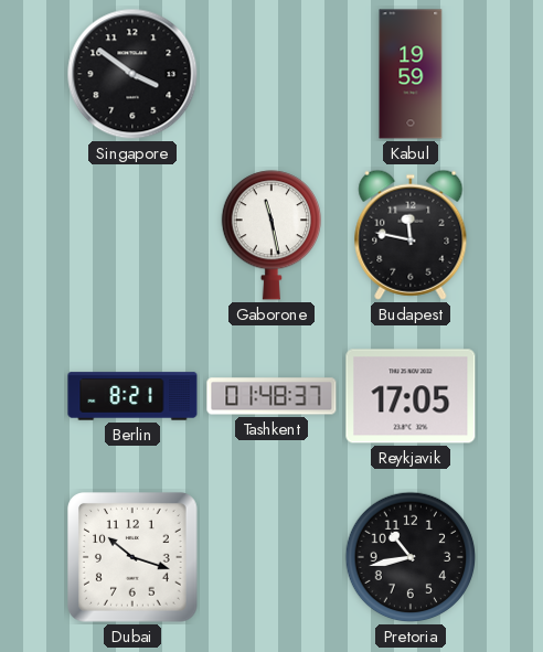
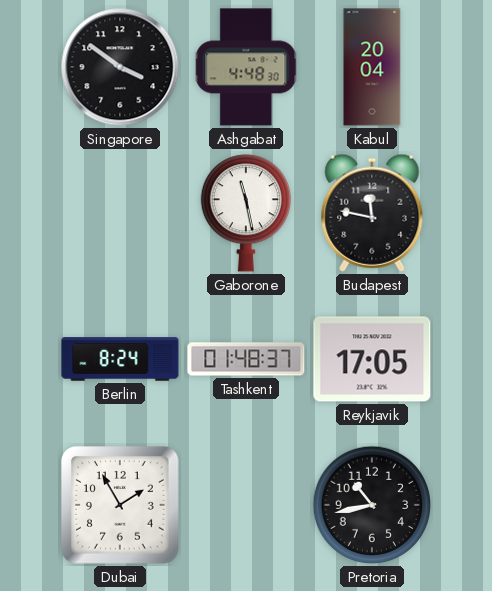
Ashgabat: none -> 4:48
Kabul: 19:59 -> 20:04
Berlin: 8:21 -> 8:24
Dubai: 10:18 -> 1:55
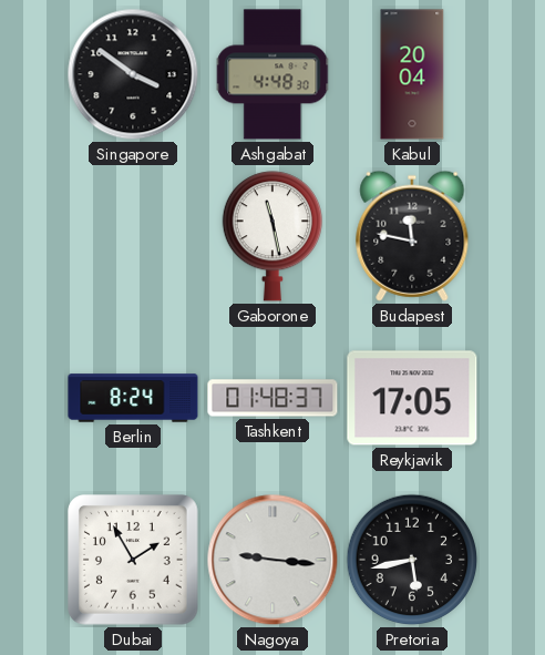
Nagoya: none -> 9:16
Pretoria: 10:43 -> 5:43
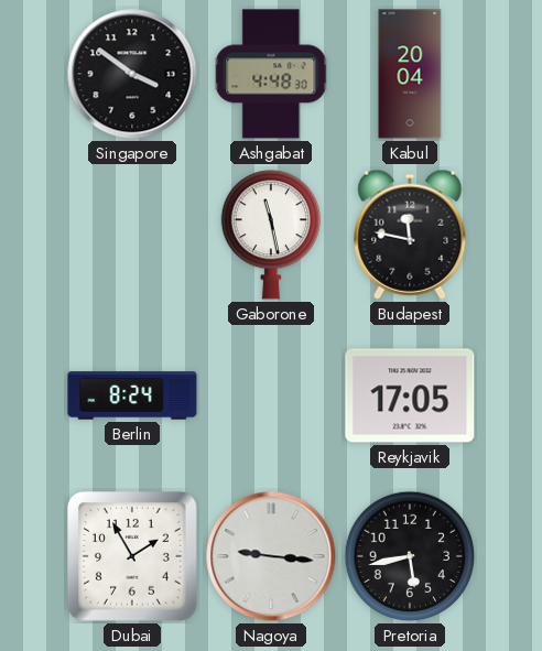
Tashkent: 01:48 -> none
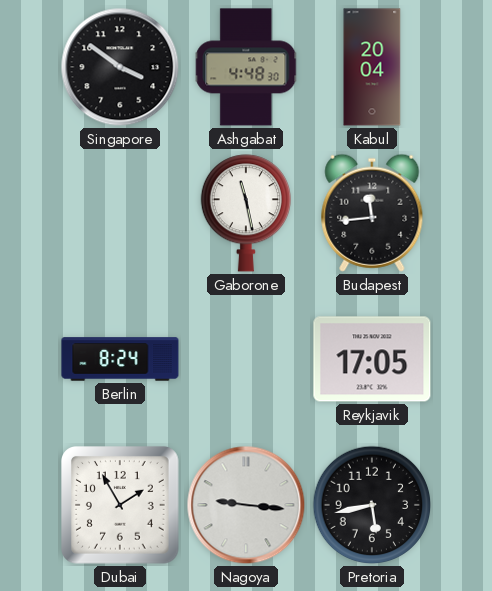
Budapest: 11:47 -> 11:44
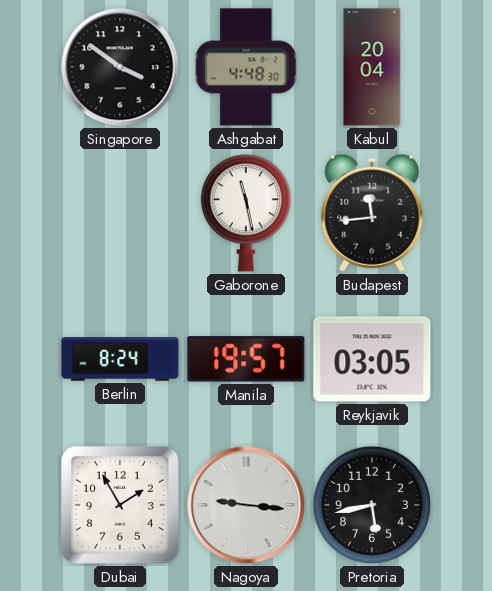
Manila: none -> 19:57
Reykjavik: 17:05 -> 03:05
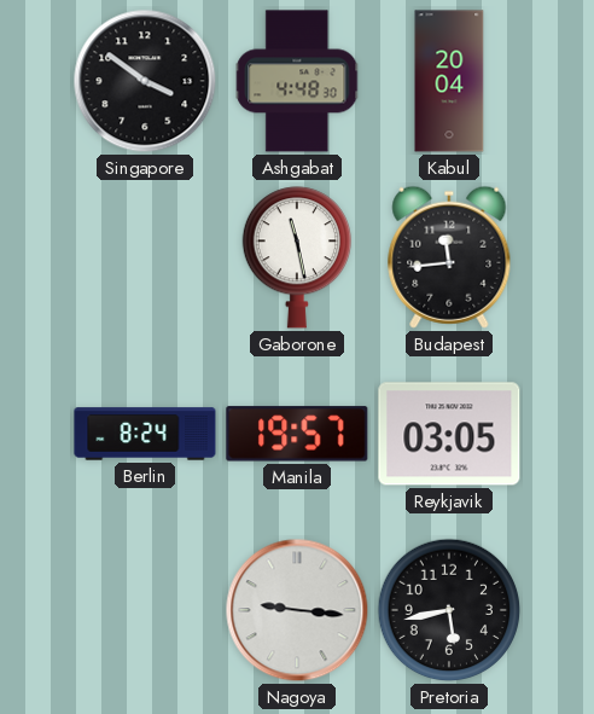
Dubai: 1:55 -> none
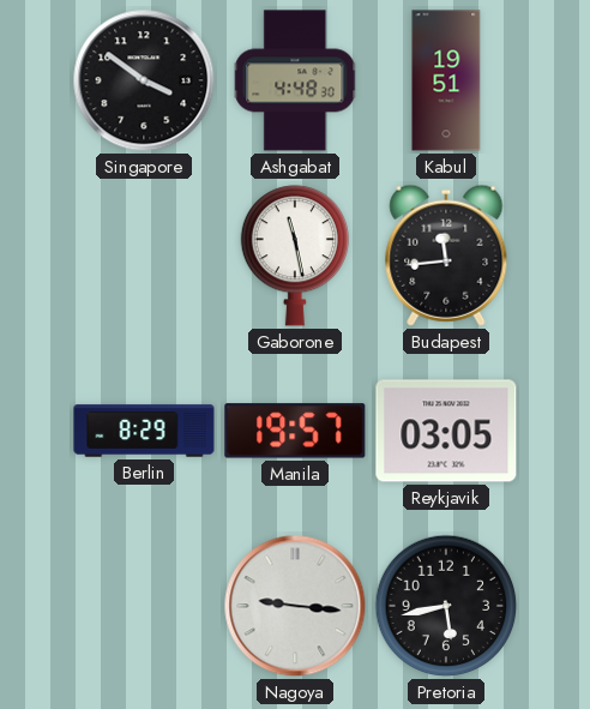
Kabul: 20:04 -> 19:51
Berlin: 8:24 -> 8:29
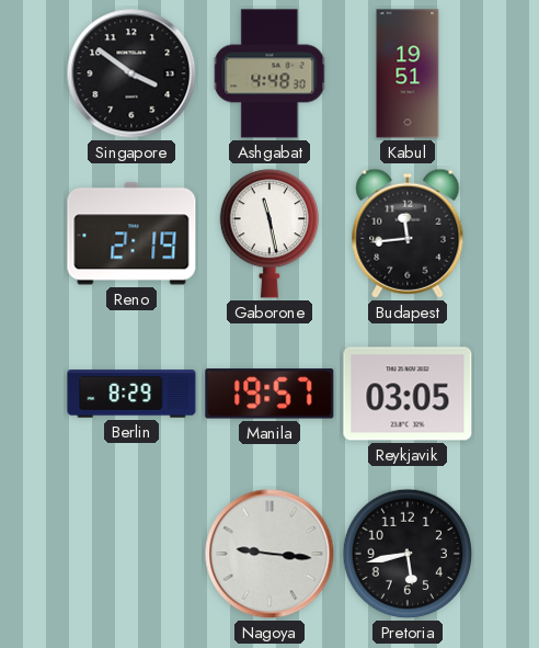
Reno: none -> 2:19
